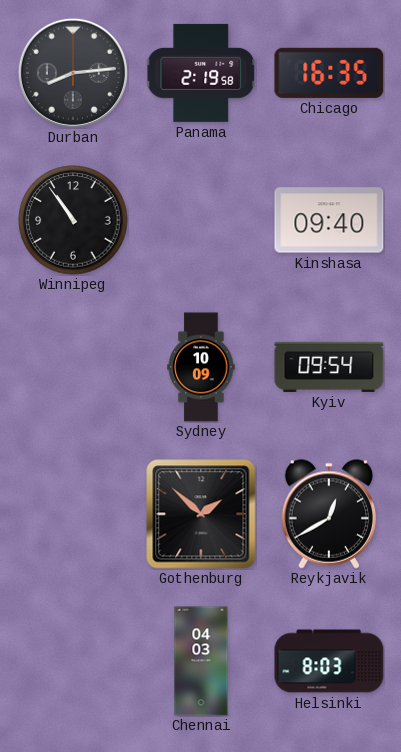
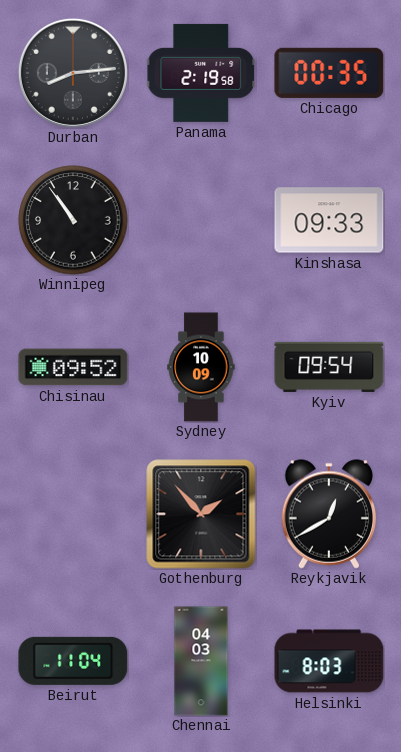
Chicago: 16:35 -> 00:35
Kinshasa: 09:40 -> 09:33
Chisinau: none -> 09:52
Gothenburg: 1:52 -> 1:53
Beirut: none -> 11:04
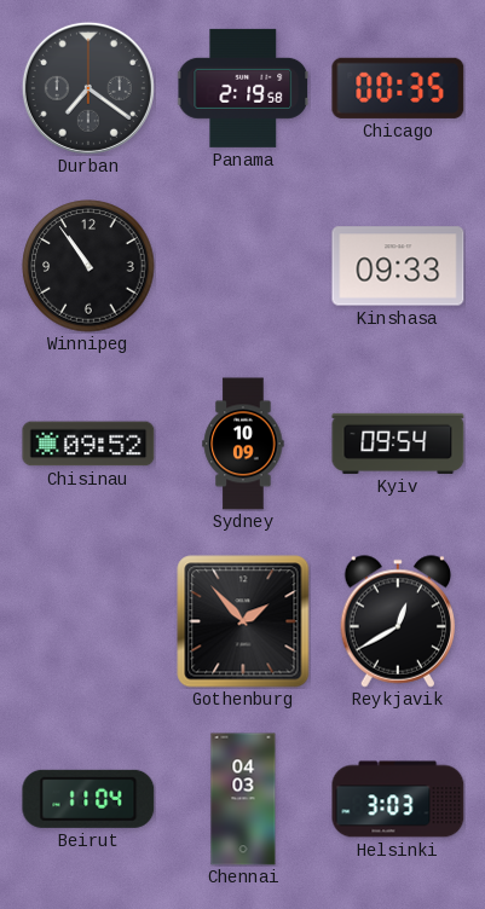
Durban: 8:14 -> 7:21
Helsinki: 8:03 -> 3:03
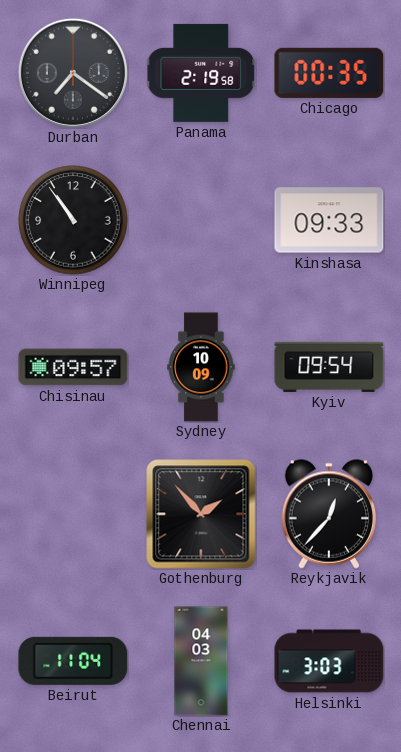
Chisinau: 09:52 -> 09:57
Reykjavik: 12:40 -> 12:37
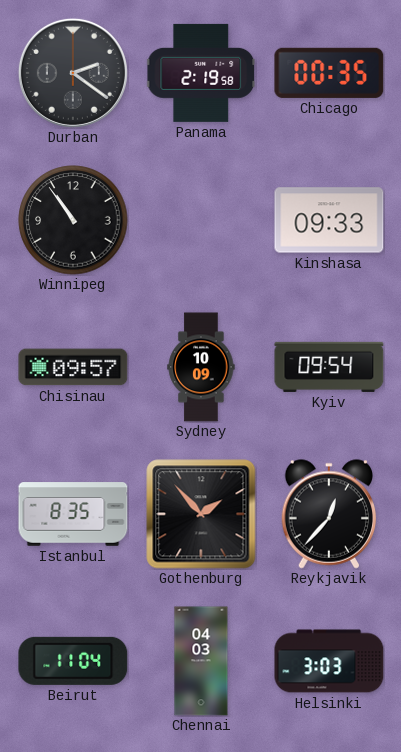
Durban: 7:21 -> 2:21
Istanbul: none -> 8:35
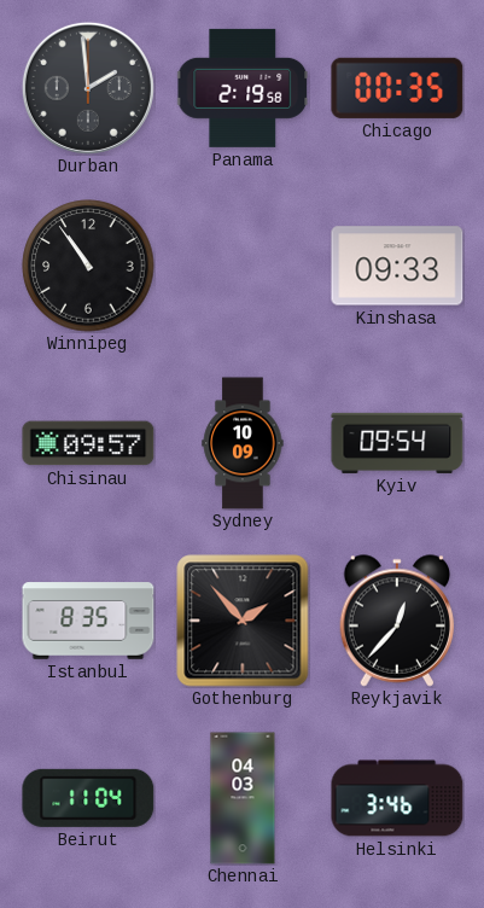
Durban: 2:21 -> 1:59
Helsinki: 3:03 -> 3:46
